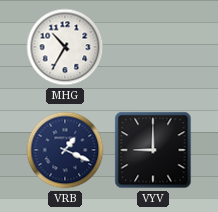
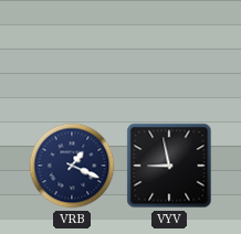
MHG: 10:35 -> none
VYV: 9:00 -> 8:58
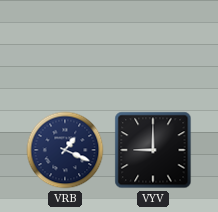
VYV: 8:58 -> 9:00
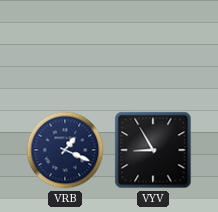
VYV: 9:00 -> 8:55
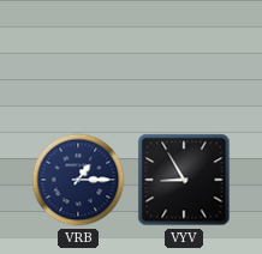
VRB: 1:19 -> 1:15
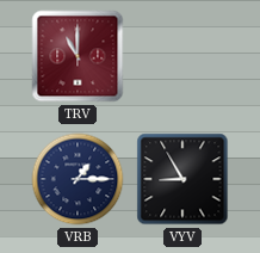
TRV: none -> 11:00
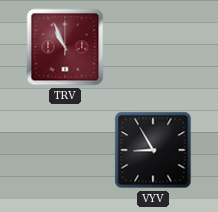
TRV: 11:00 -> 10:56
VRB: 1:15 -> none
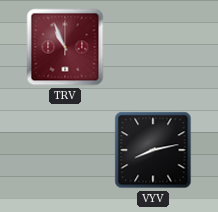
VYV: 8:55 -> 8:13
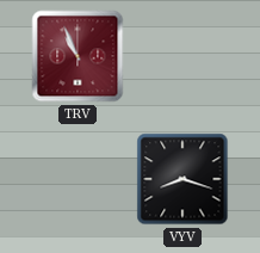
VYV: 8:13 -> 8:18
